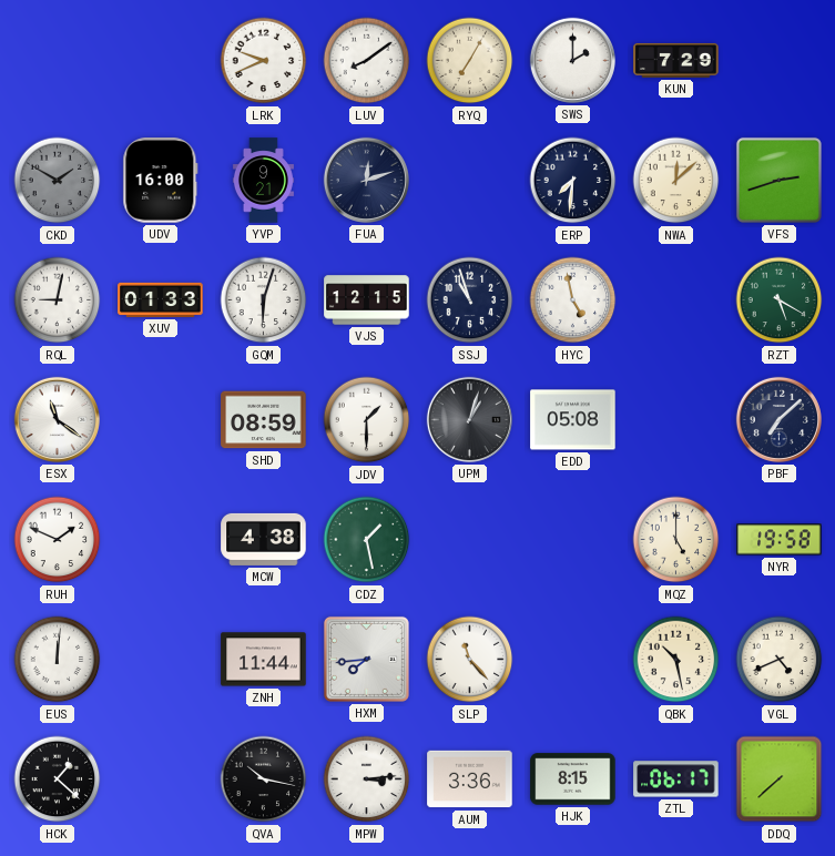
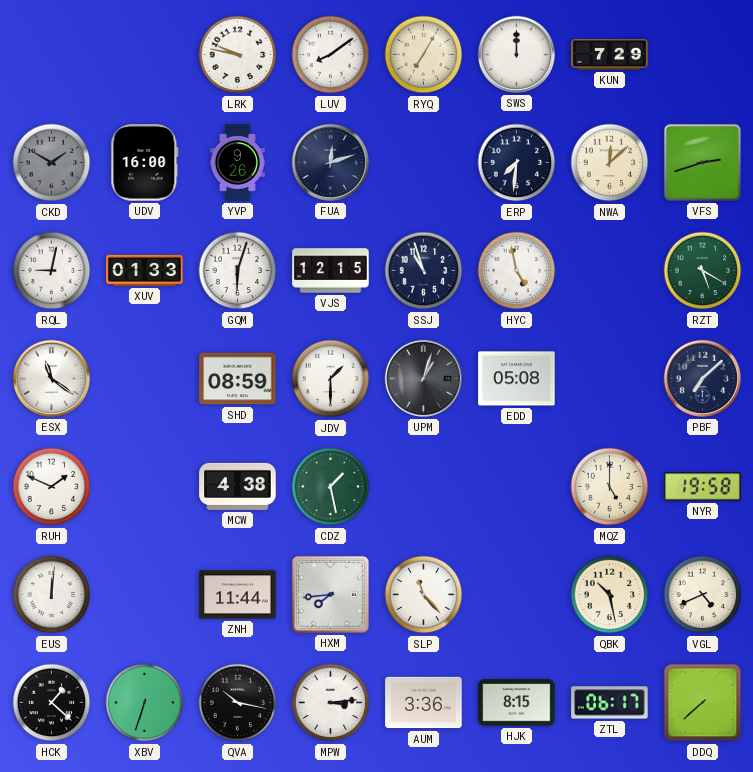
LRK: 9:41 -> 9:47
SWS: 2:00 -> 12:00
YVP: 9:21 -> 9:26
XBV: none -> 6:33
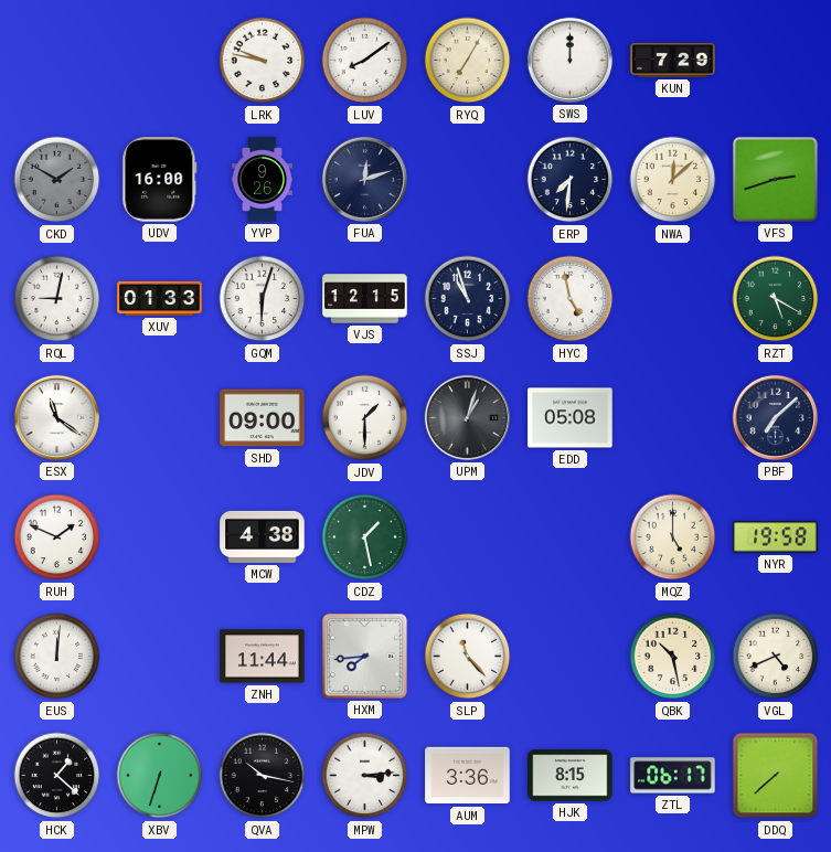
SHD: 08:59 -> 09:00
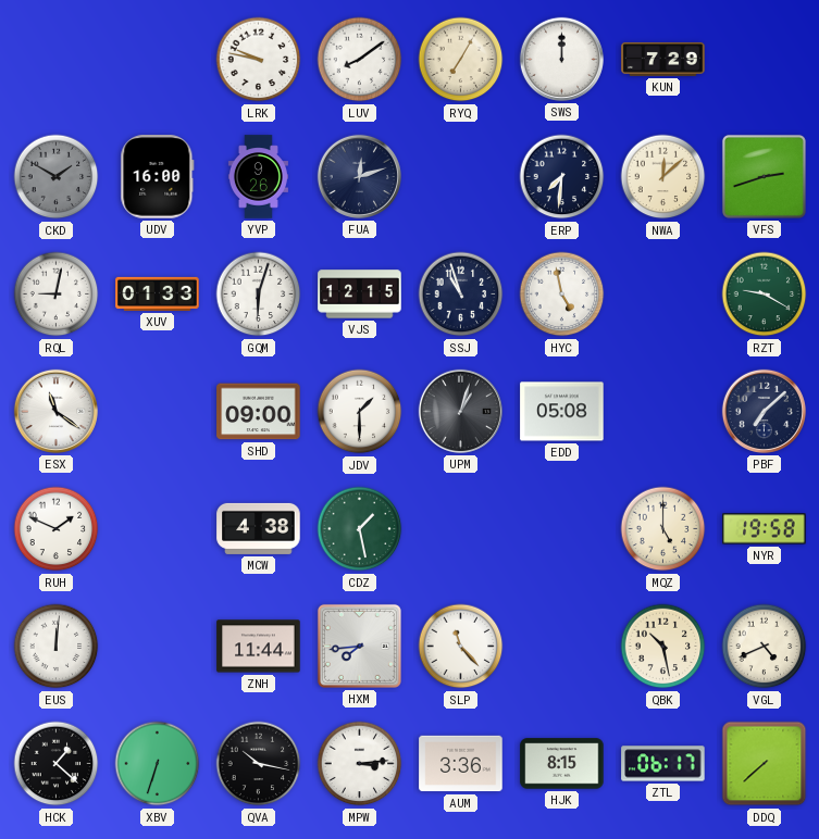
RZT: 5:20 -> 9:20
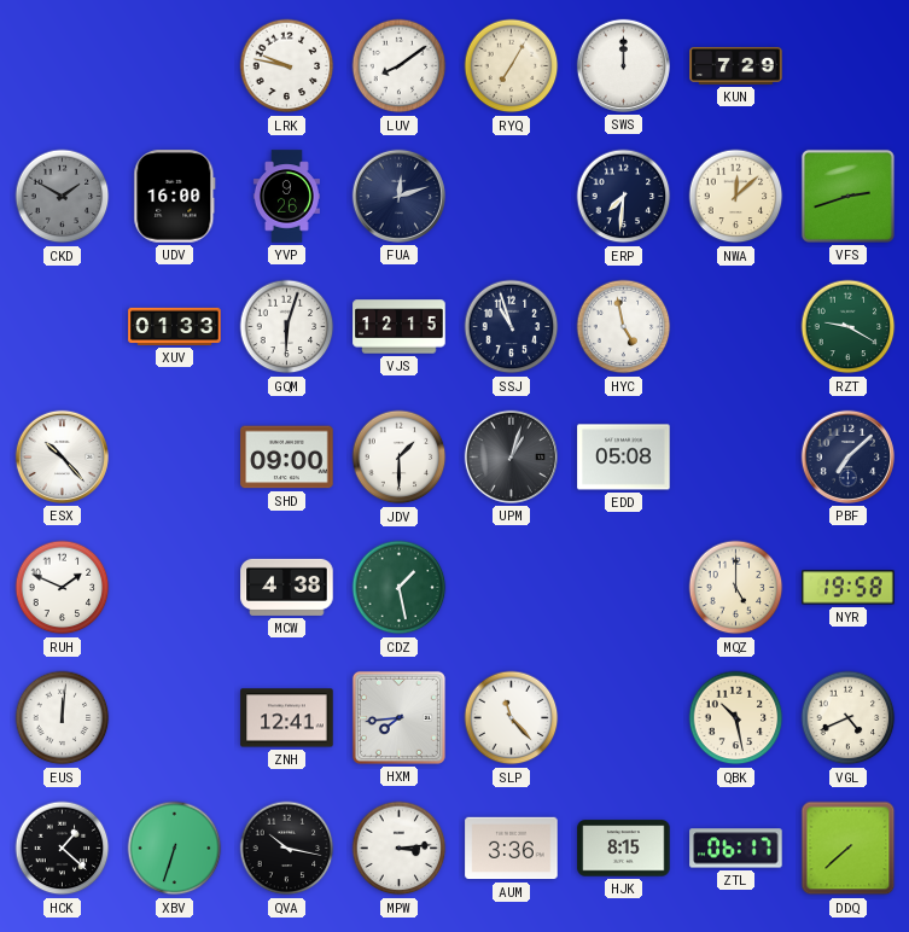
RQL: 9:02 -> none
ESX: 11:21 -> 10:23
ZNH: 11:44 -> 12:41
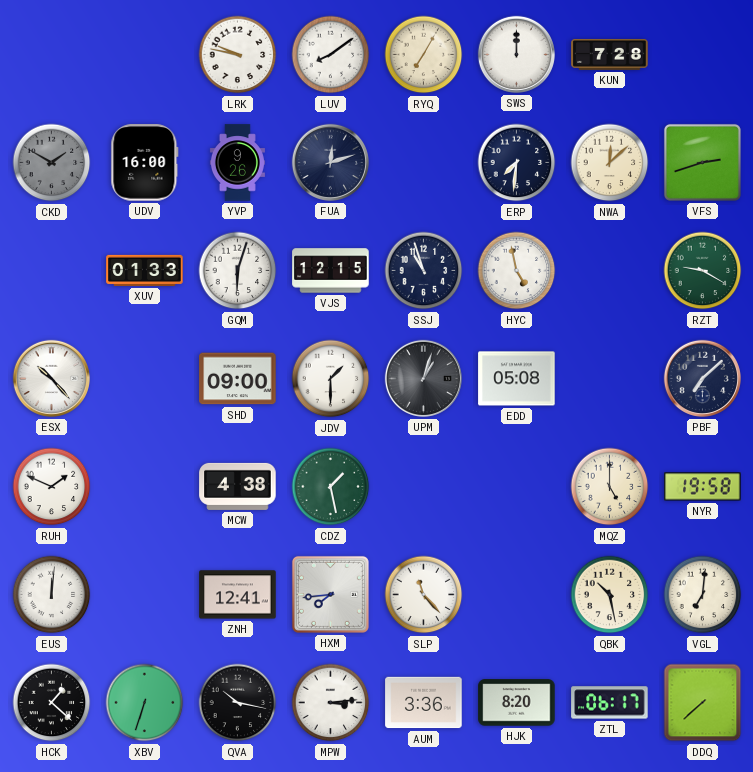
KUN: 7:29 -> 7:28
VGL: 4:41 -> 7:01
HJK: 8:15 -> 8:20
